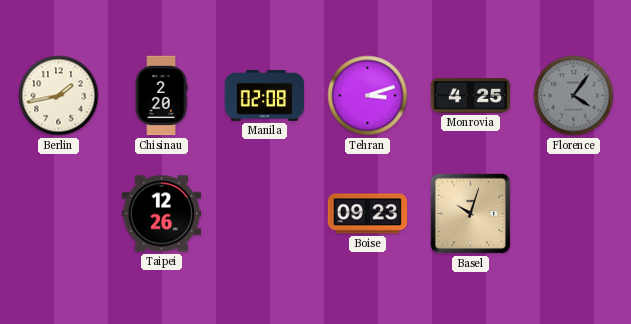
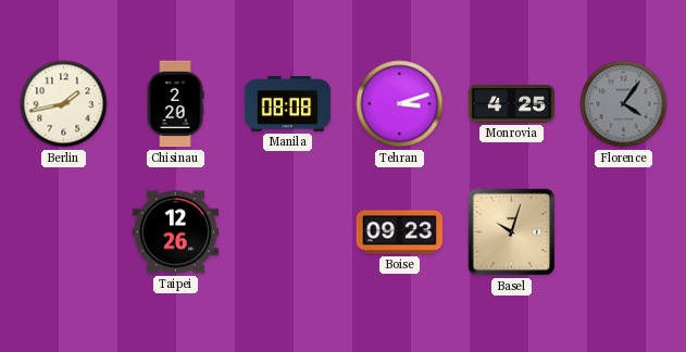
Manila: 02:08 -> 08:08
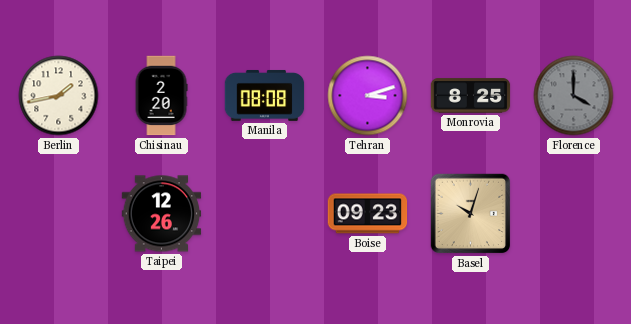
Monrovia: 4:25 -> 8:25
Florence: 4:06 -> 4:00
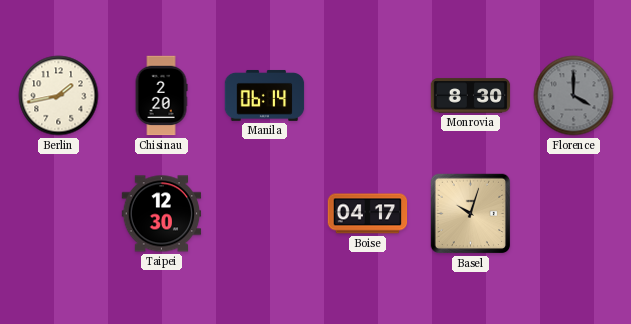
Manila: 08:08 -> 06:14
Tehran: 3:12 -> none
Monrovia: 8:25 -> 8:30
Taipei: 12:26 -> 12:30
Boise: 09:23 -> 04:17
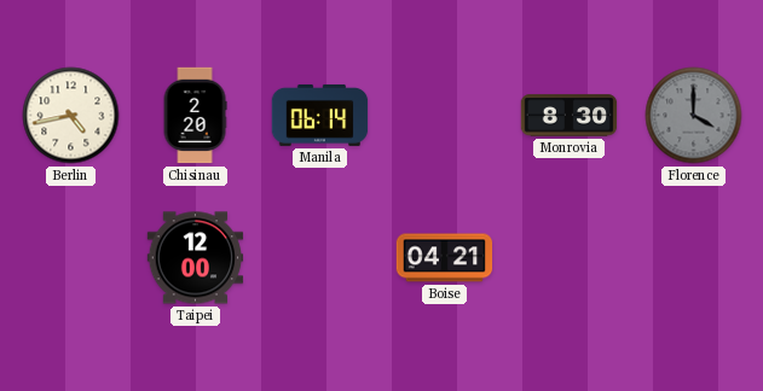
Berlin: 1:43 -> 4:43
Taipei: 12:30 -> 12:00
Boise: 04:17 -> 04:21
Basel: 10:03 -> none
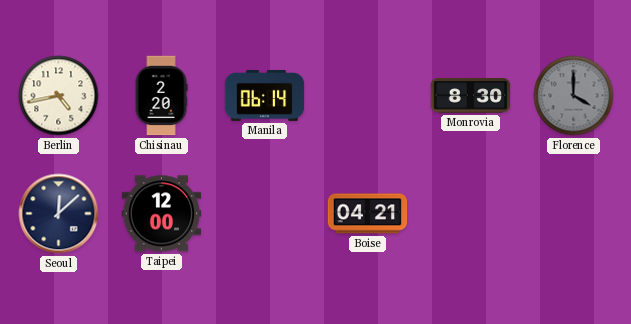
Seoul: none -> 12:08
